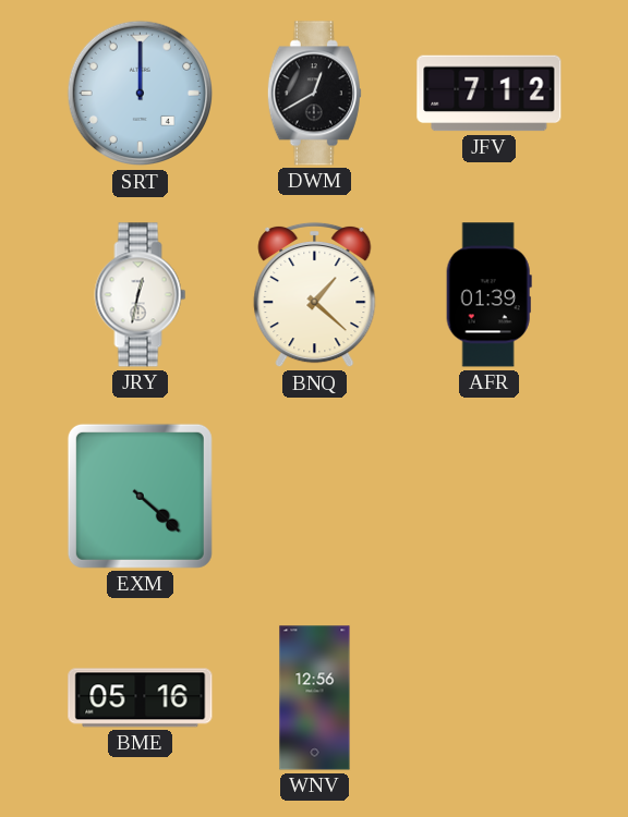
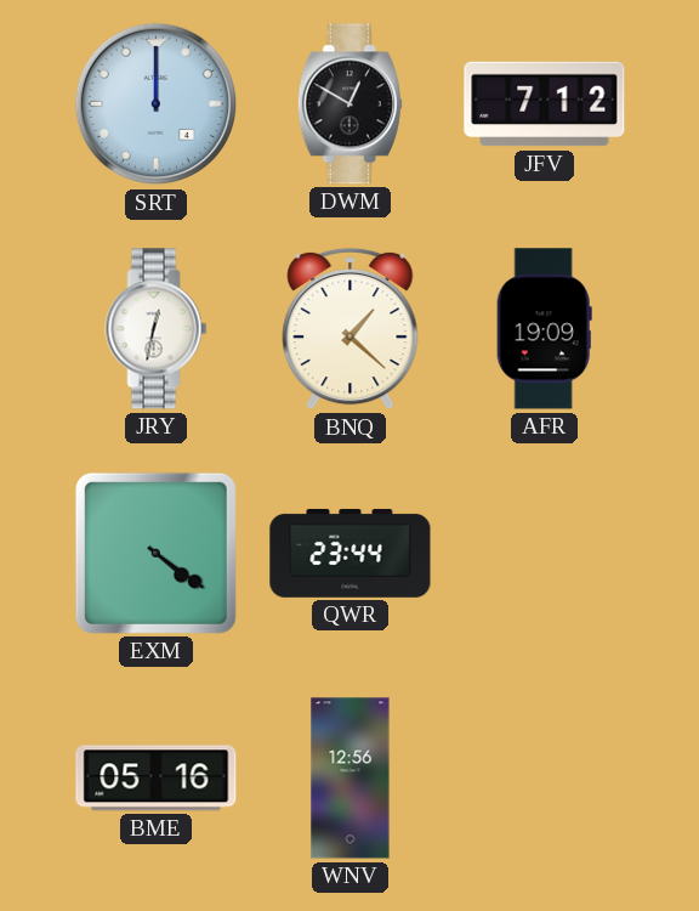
DWM: 12:40 -> 12:50
AFR: 01:39 -> 19:09
EXM: 4:22 -> 4:21
QWR: none -> 23:44
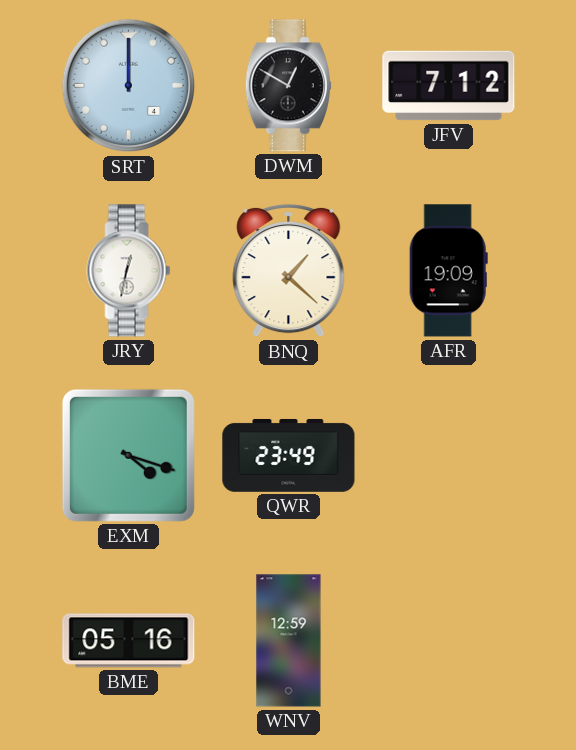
EXM: 4:21 -> 4:18
QWR: 23:44 -> 23:49
WNV: 12:56 -> 12:59
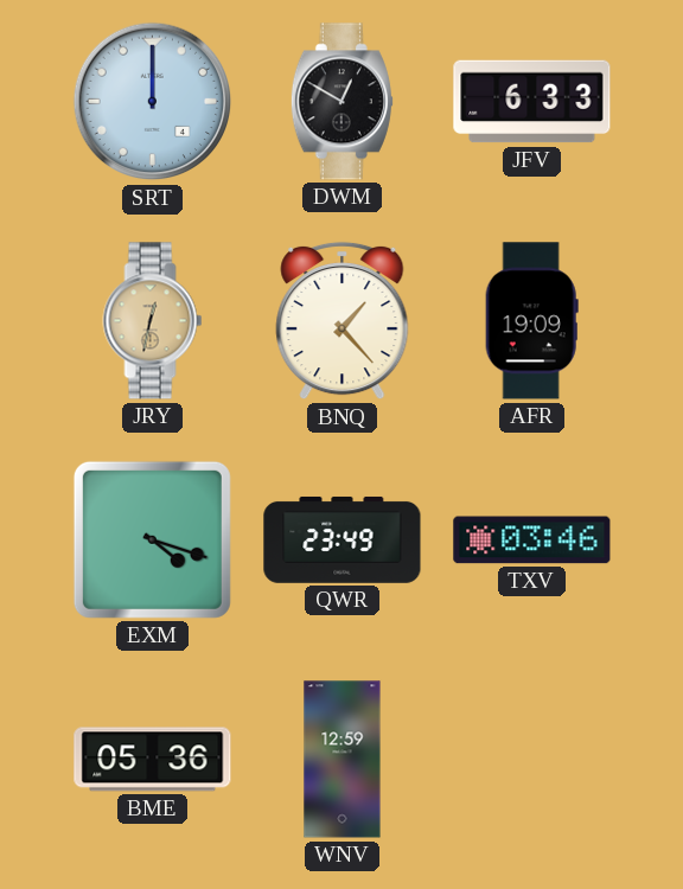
JFV: 7:12 -> 6:33
JRY dial: white -> champagne
BNQ: 1:22 -> 1:23
TXV: none -> 03:46
BME: 05:16 -> 05:36
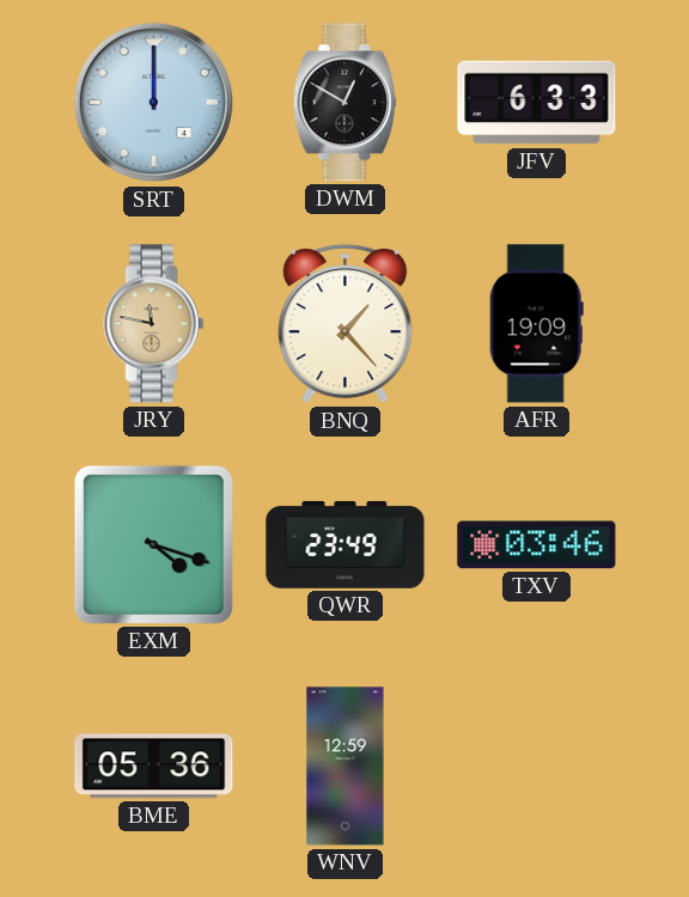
JRY: 12:32 -> 11:47
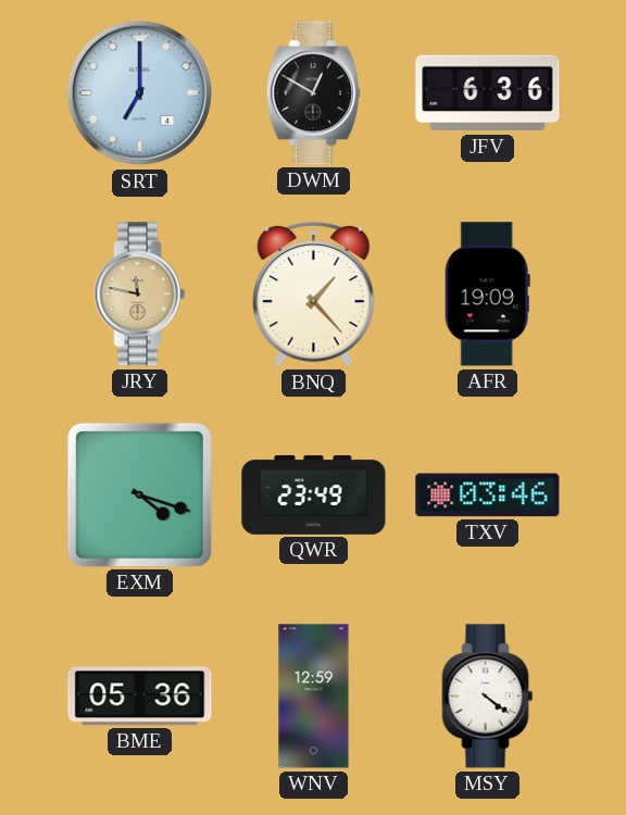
SRT: 12:00 -> 7:00
JFV: 6:33 -> 6:36
MSY: none -> 4:21
